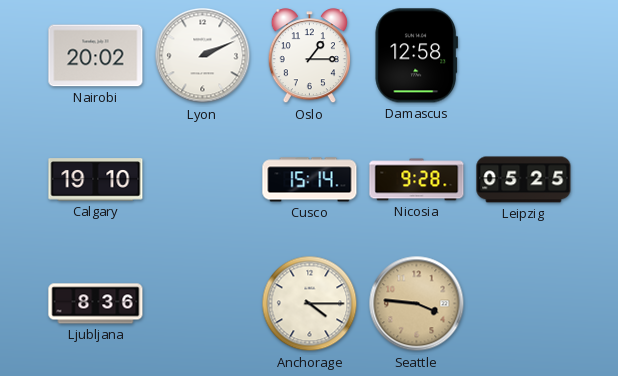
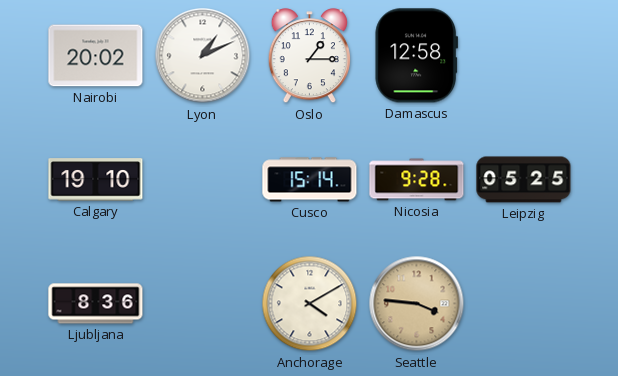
Lyon: 2:11 -> 1:11
Anchorage: 4:15 -> 4:10
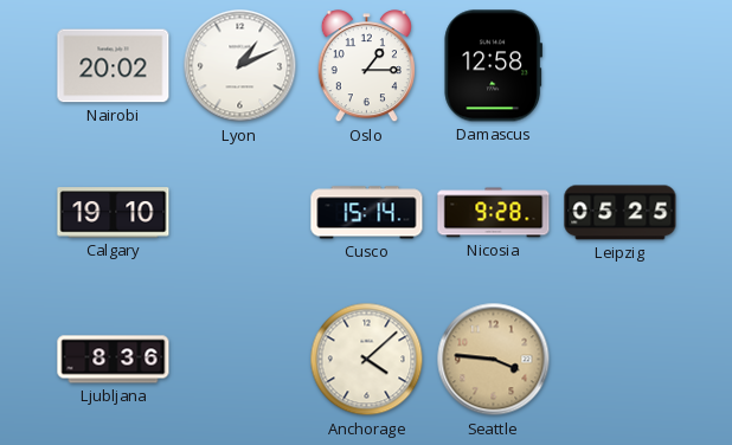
Anchorage: 4:10 -> 4:08
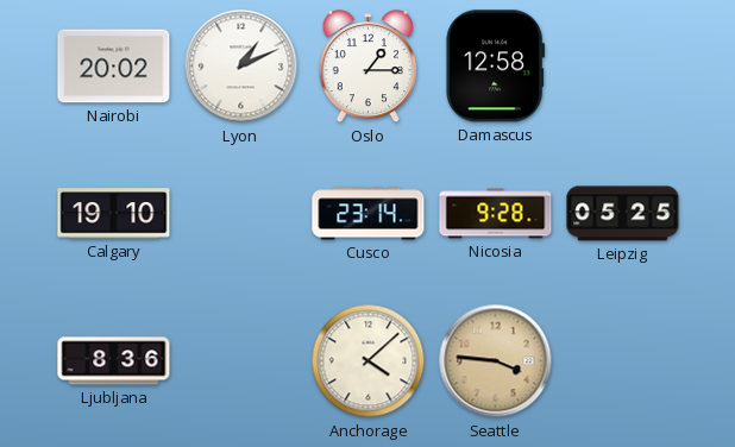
Cusco: 15:14 -> 23:14
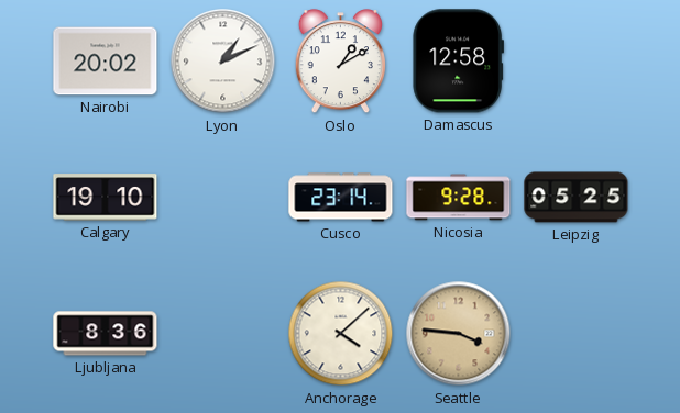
Oslo: 1:15 -> 1:10
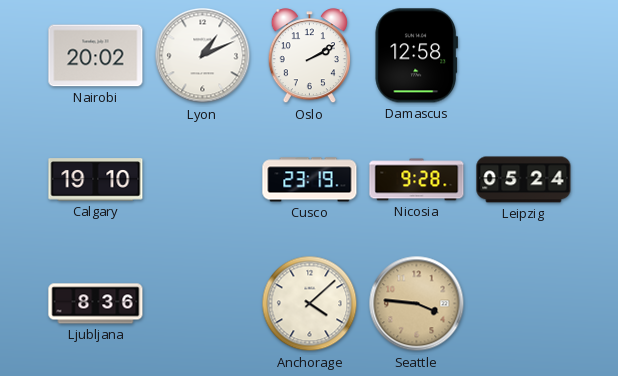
Oslo: 1:10 -> 2:10
Cusco: 23:14 -> 23:19
Leipzig: 05:25 -> 05:24
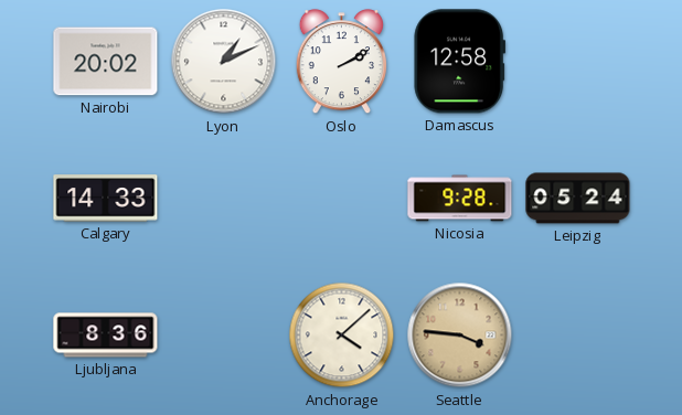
Calgary: 19:10 -> 14:33
Cusco: 23:19 -> none
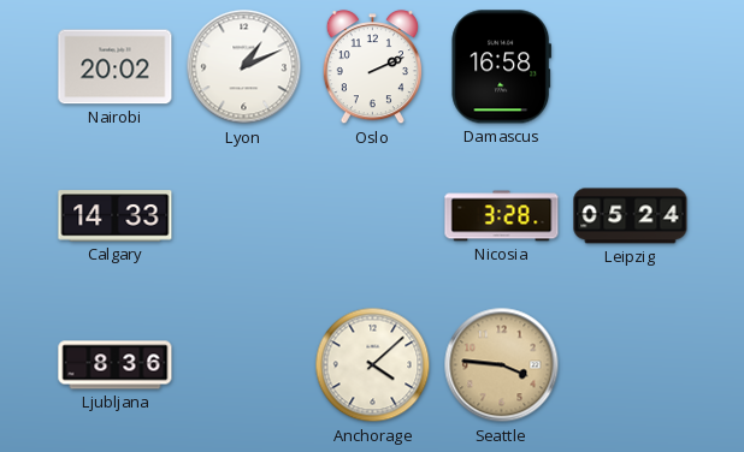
Oslo: 2:10 -> 2:11
Damascus: 12:58 -> 16:58
Nicosia: 9:28 -> 3:28
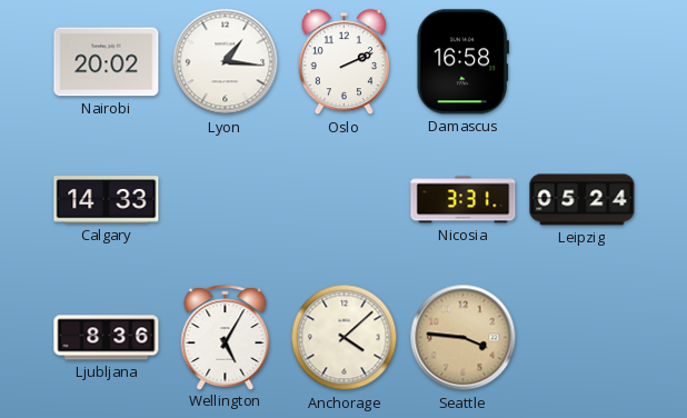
Lyon: 1:11 -> 1:16
Nicosia: 3:28 -> 3:31
Wellington: none -> 5:05
